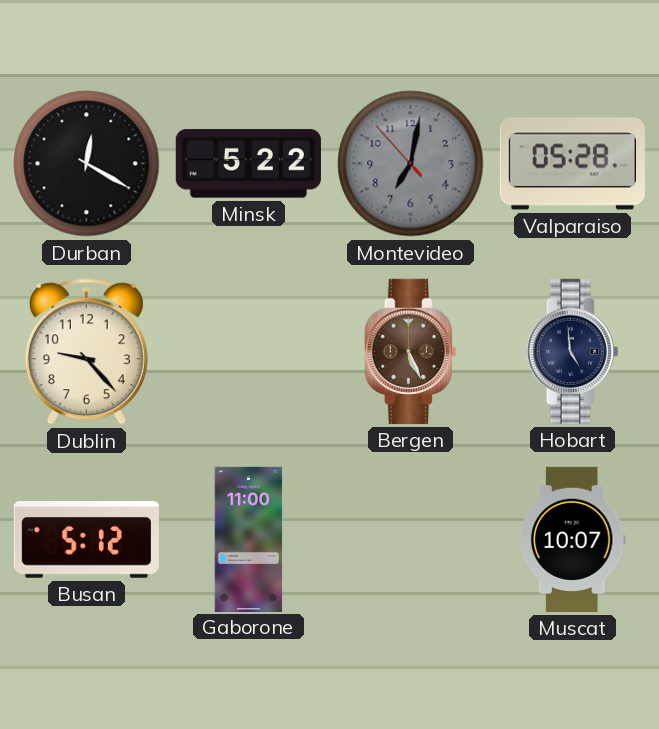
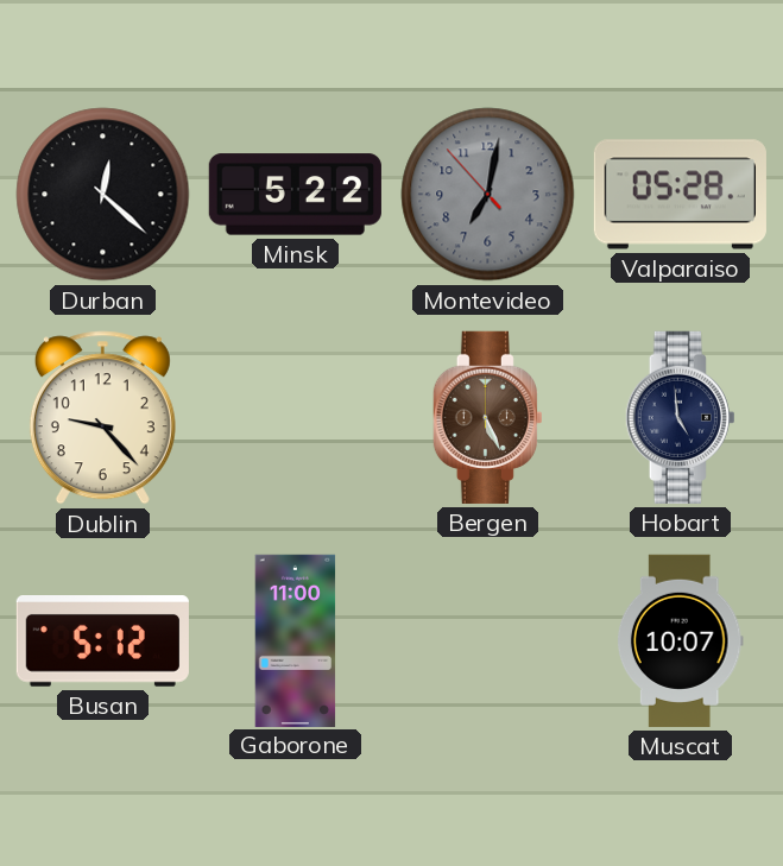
Durban: 12:20 -> 12:22
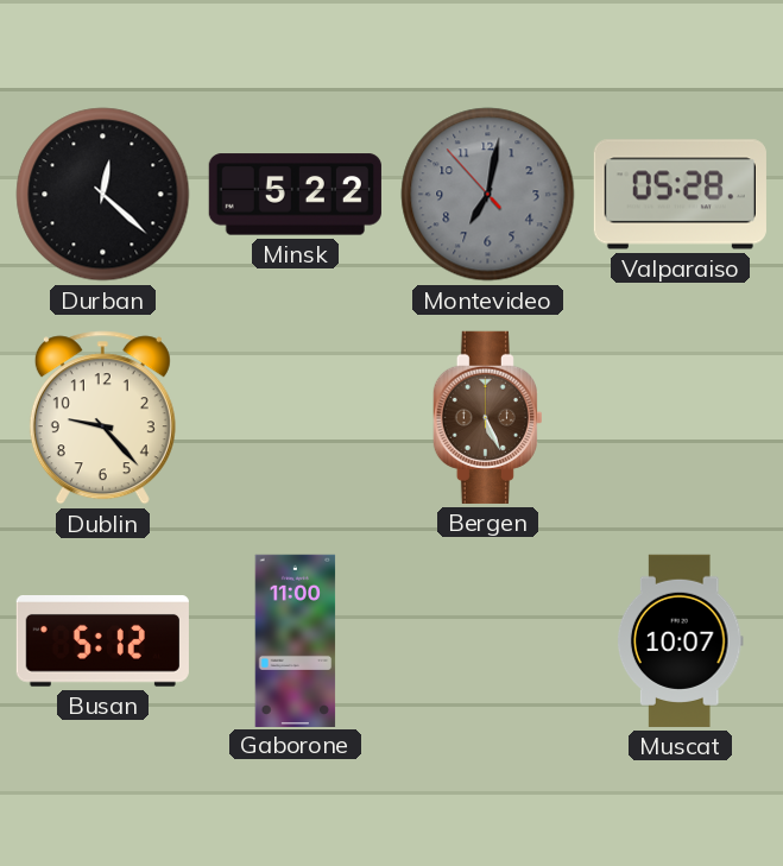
Hobart: 4:59 -> none
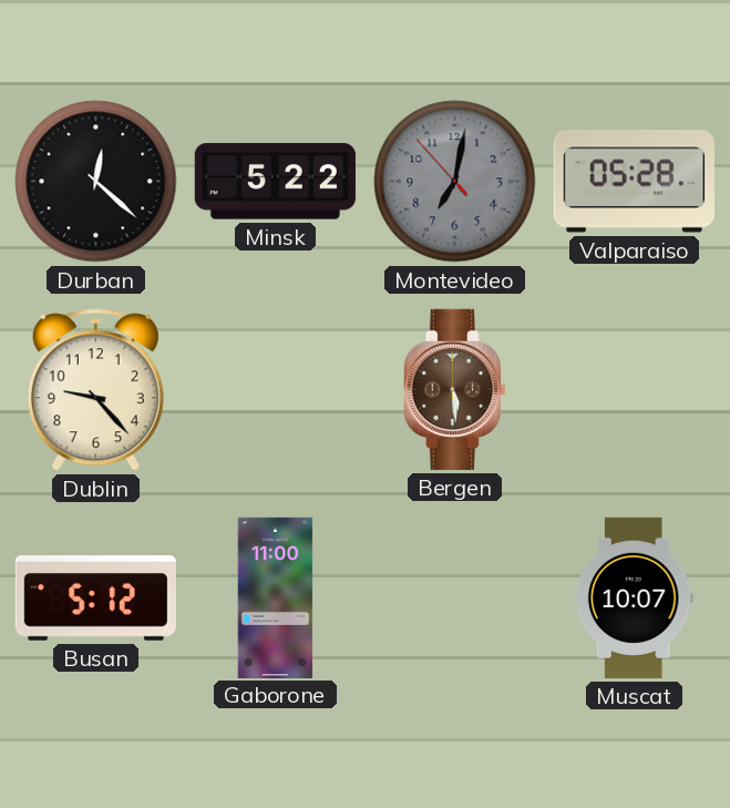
Bergen: 5:26 -> 5:29
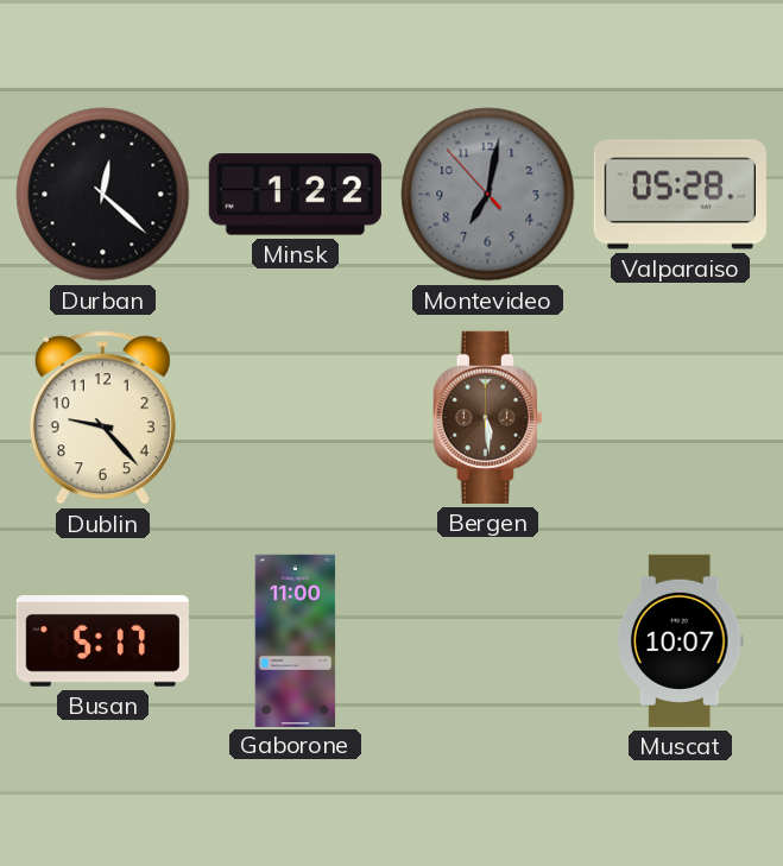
Minsk: 5:22 -> 1:22
Busan: 5:12 -> 5:17
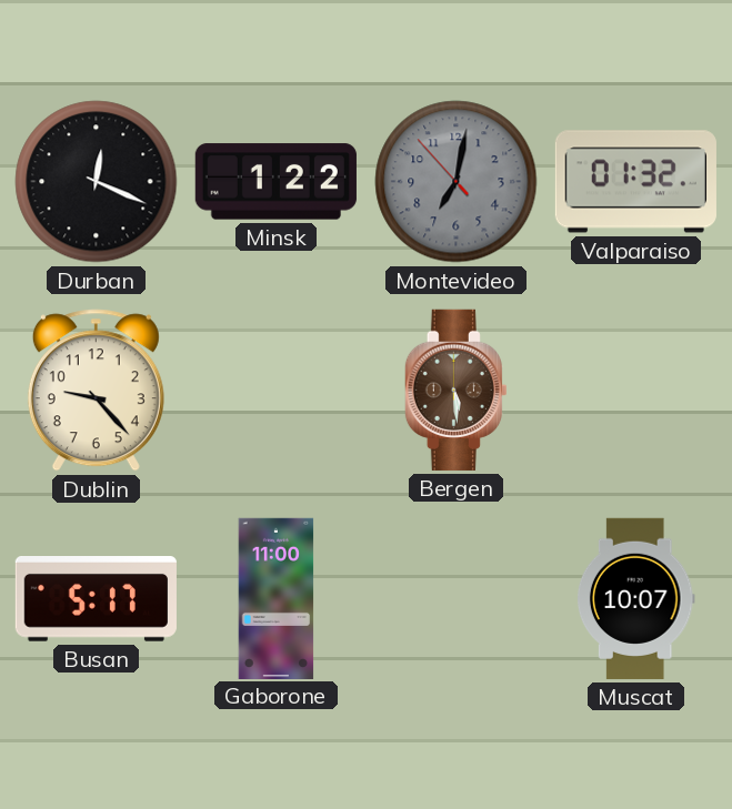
Durban: 12:22 -> 12:19
Valparaiso: 05:28 -> 01:32
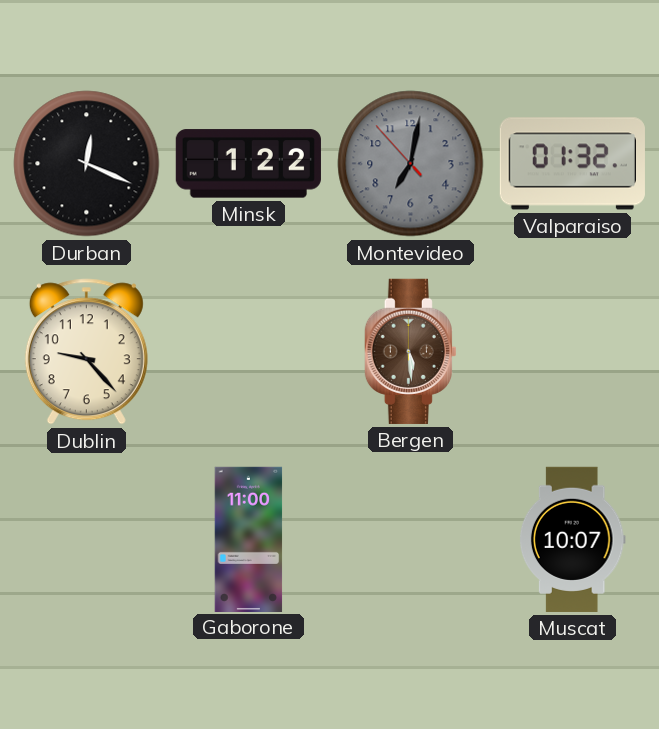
Busan: 5:17 -> none
